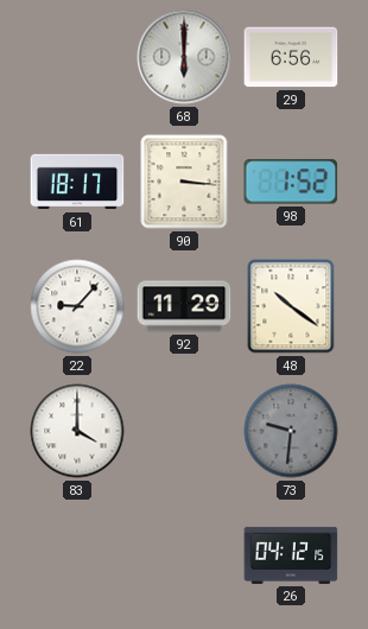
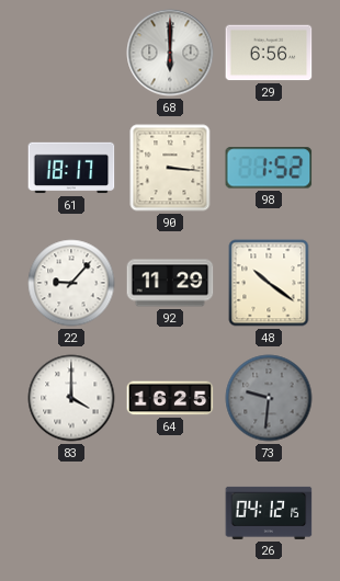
64: none -> 16:25
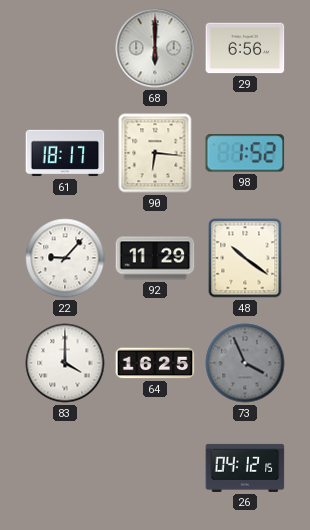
90: 3:16 -> 6:16
73: 9:31 -> 3:56
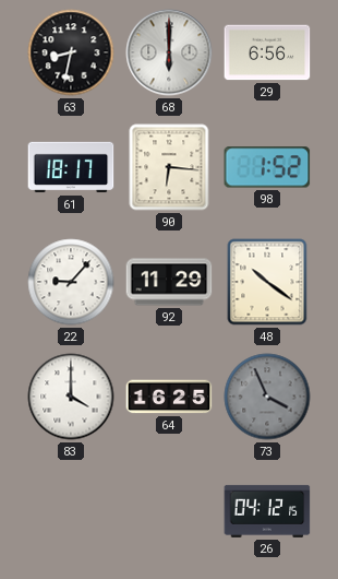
63: none -> 8:32
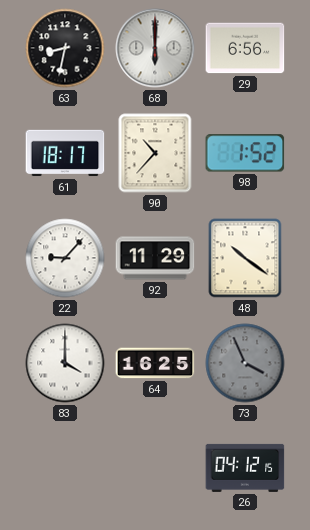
90: 6:16 -> 10:37
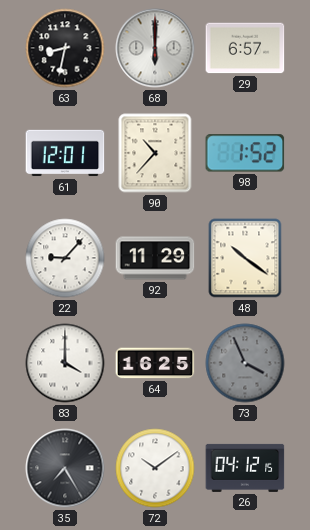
29: 6:56 -> 6:57
61: 18:17 -> 12:01
35: none -> 7:25
72: none -> 10:09
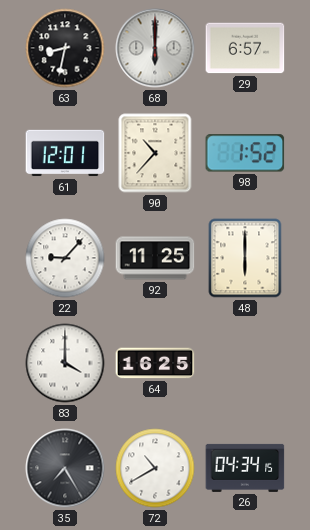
92: 11:29 -> 11:25
48: 10:21 -> 6:00
73: 3:56 -> none
72: 10:09 -> 10:40
26: 04:12 -> 04:34
